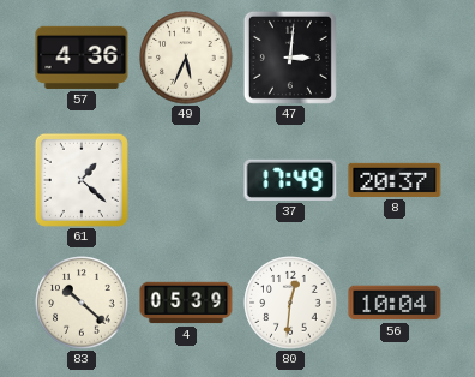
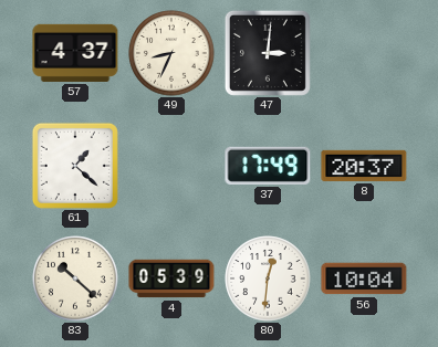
57: 4:36 -> 4:37
49: 5:34 -> 8:34
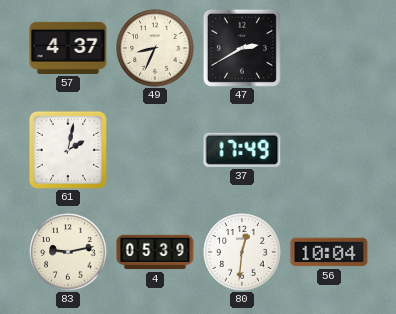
47: 3:01 -> 2:40
61: 1:22 -> 2:02
8: 20:37 -> none
83: 10:22 -> 9:13
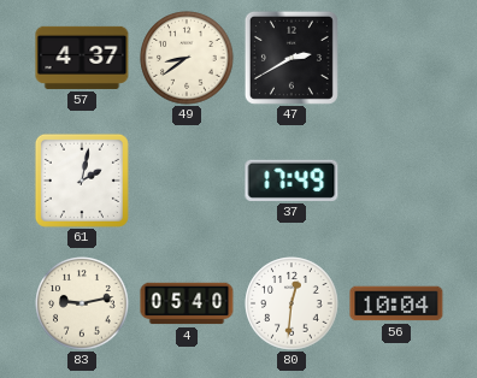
49: 8:34 -> 8:39
4: 05:39 -> 05:40
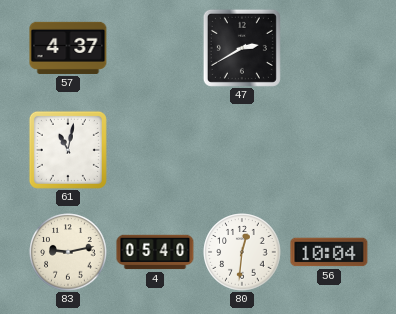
49: 8:39 -> none
61: 2:02 -> 11:02
37: 17:49 -> none
